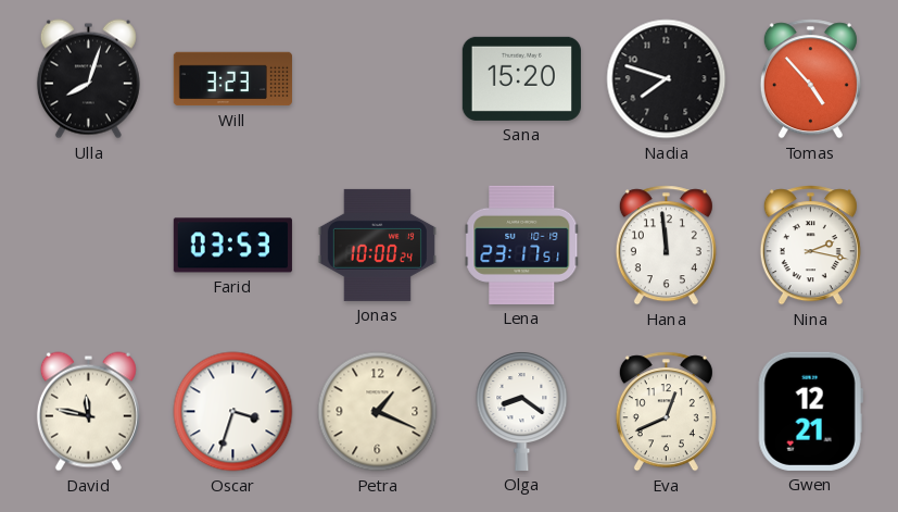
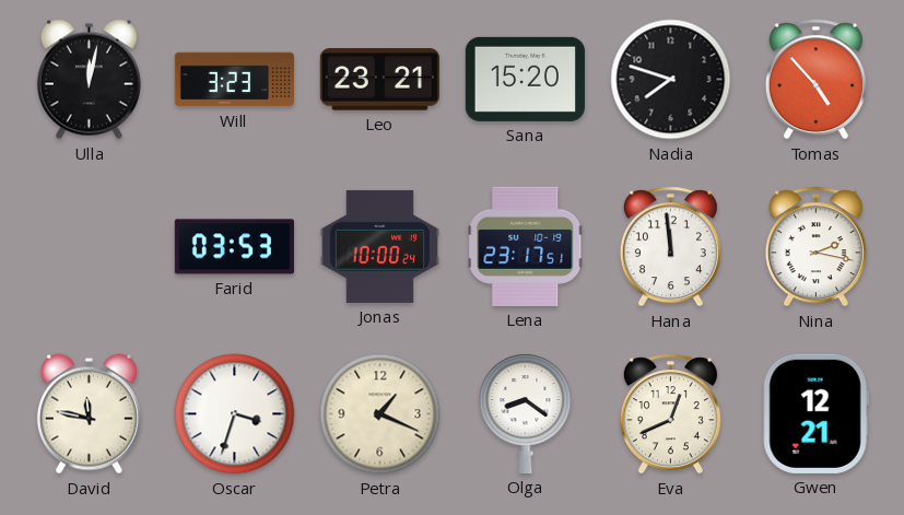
Ulla: 8:03 -> 12:02
Leo: none -> 23:21
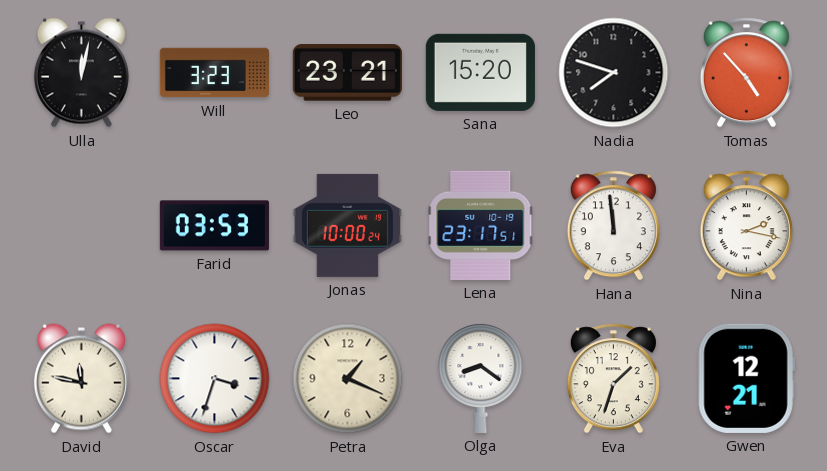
Eva: 12:41 -> 1:33
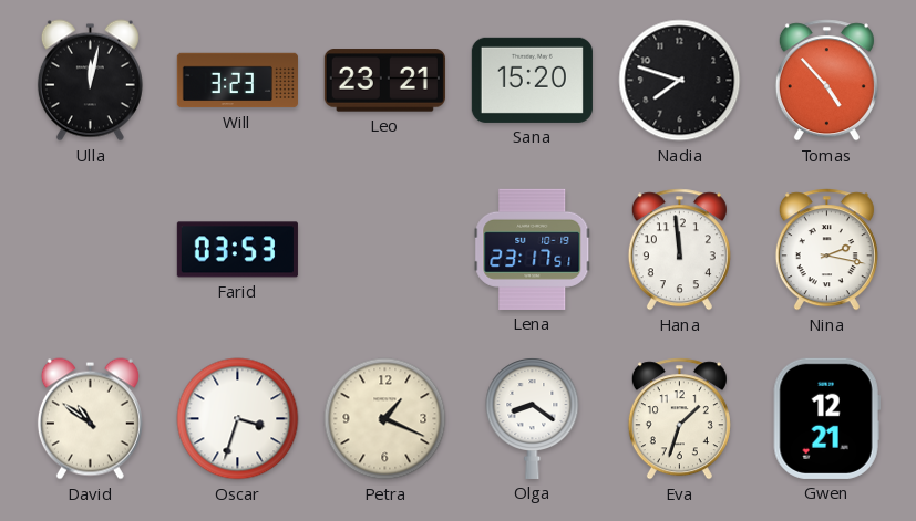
Jonas: 10:00 -> none
David: 11:47 -> 10:51
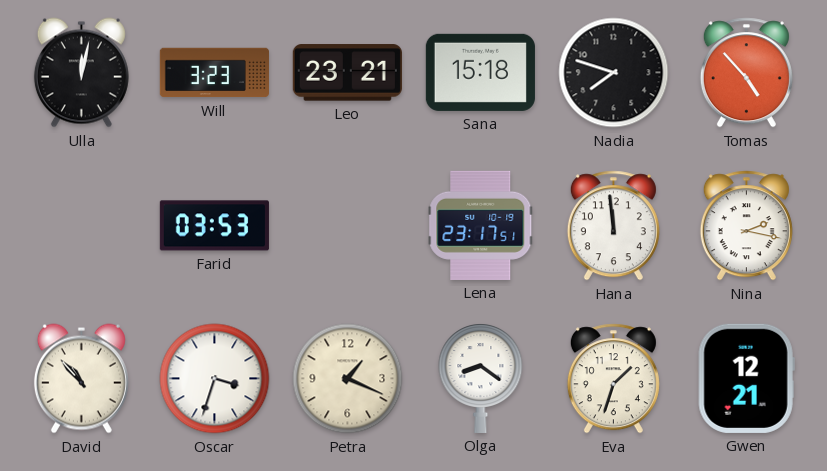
Sana: 15:20 -> 15:18
David: 10:51 -> 10:53
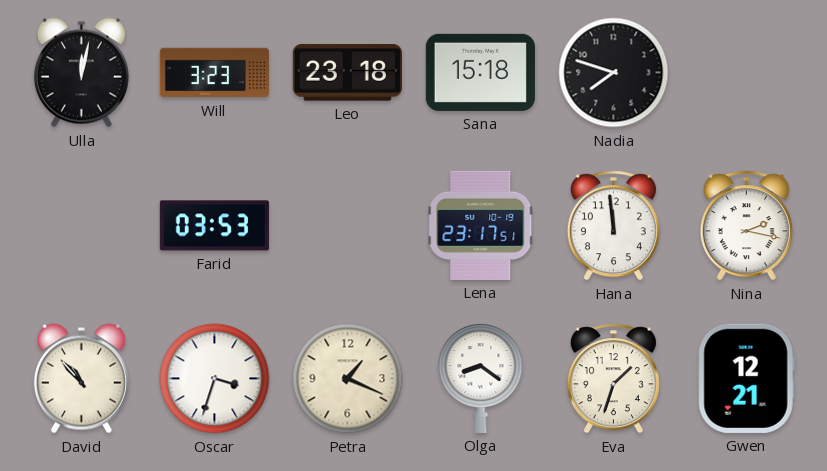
Leo: 23:21 -> 23:18
Tomas: 4:53 -> none
